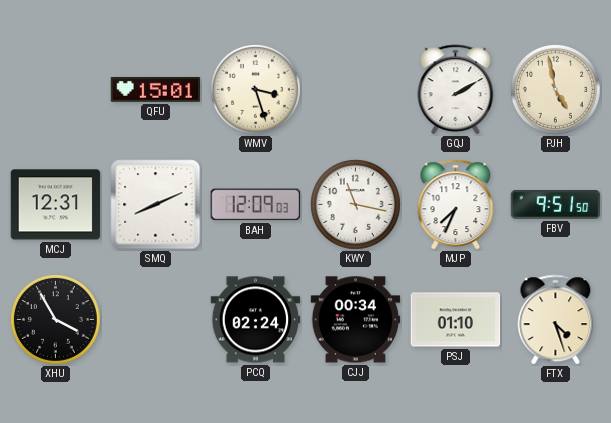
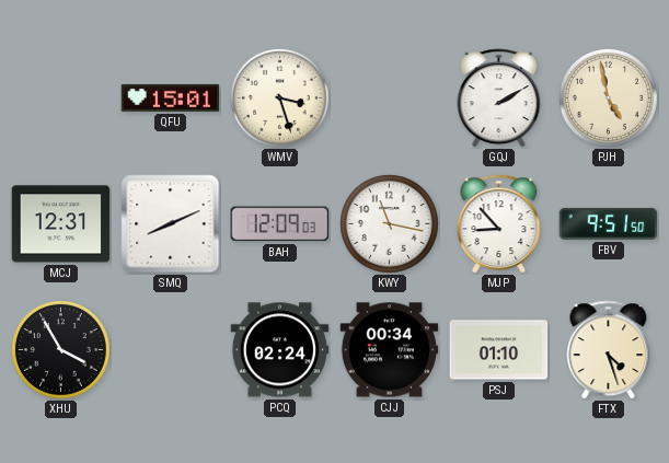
MJP: 7:34 -> 8:53
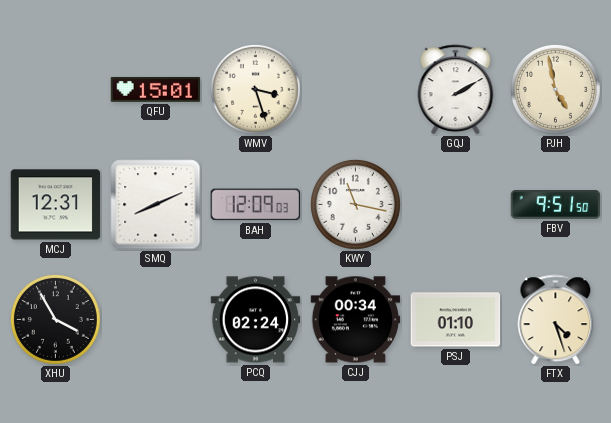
MJP: 8:53 -> none
